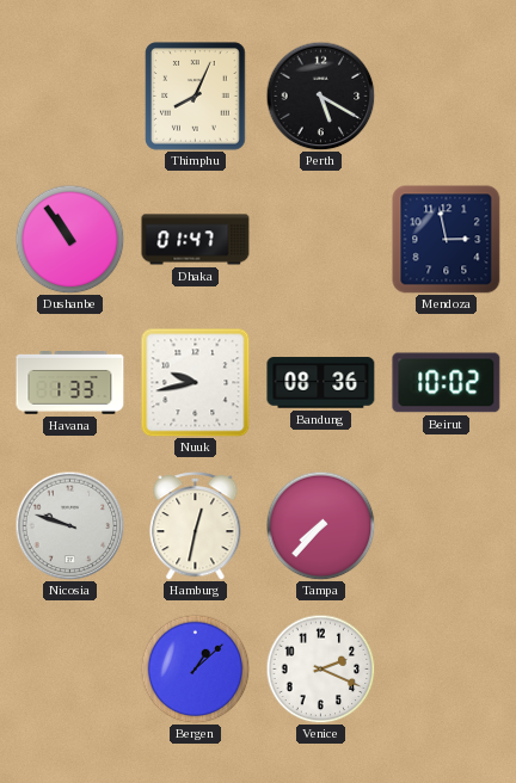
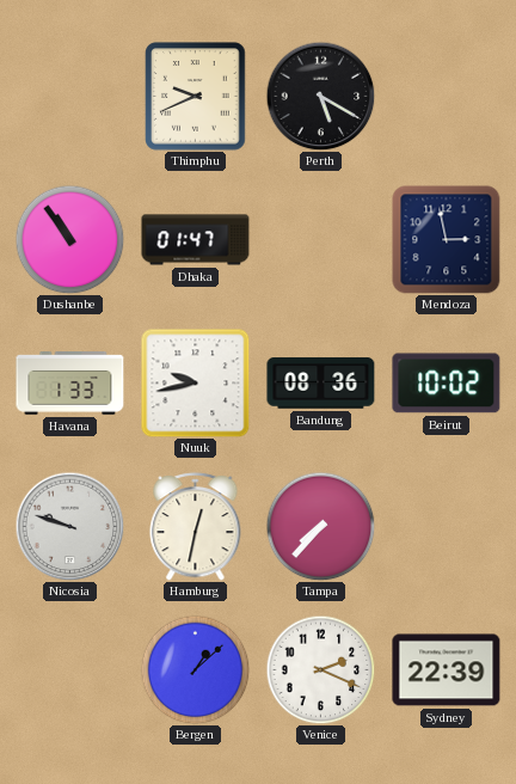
Thimphu: 8:04 -> 9:41
Sydney: none -> 22:39
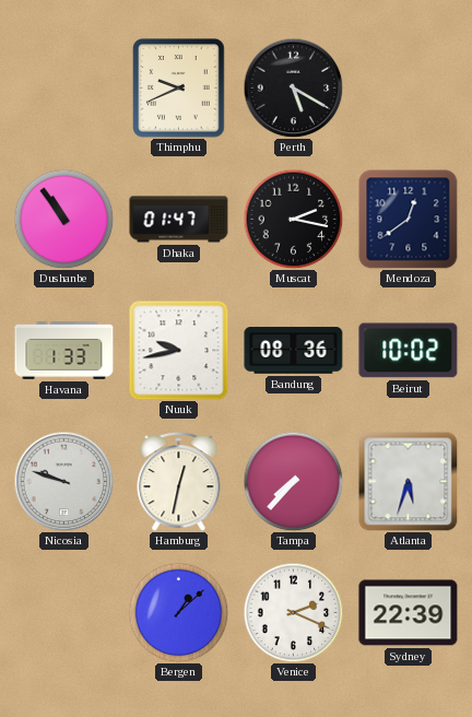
Muscat: none -> 2:17
Mendoza: 2:58 -> 12:39
Atlanta: none -> 5:33
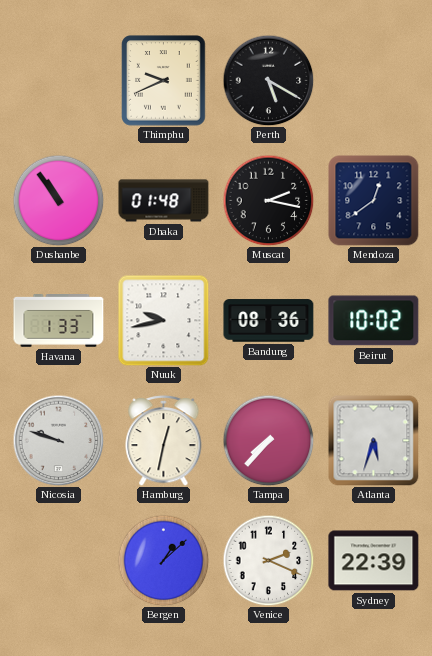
Dhaka: 01:47 -> 01:48
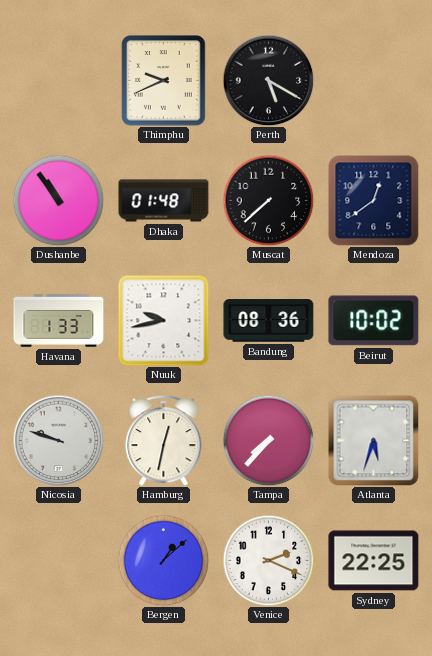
Muscat: 2:17 -> 7:38
Sydney: 22:39 -> 22:25
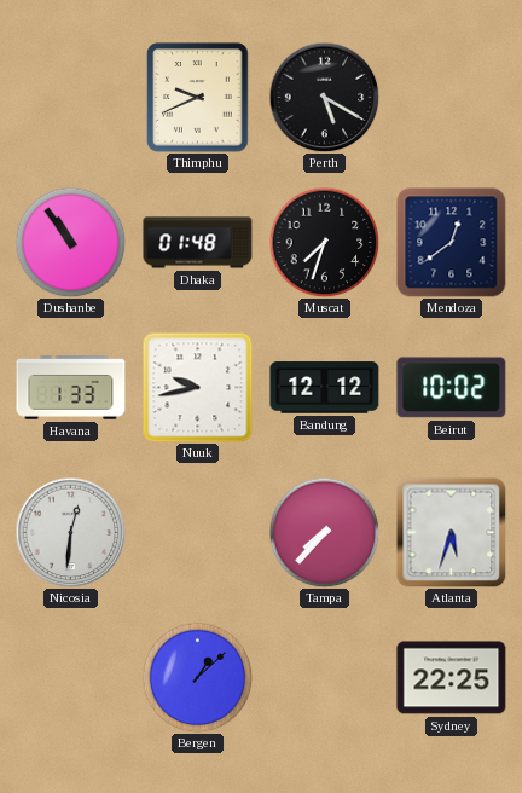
Muscat: 7:38 -> 7:33
Bandung: 08:36 -> 12:12
Nicosia: 9:48 -> 12:31
Hamburg: 12:32 -> none
Venice: 2:19 -> none
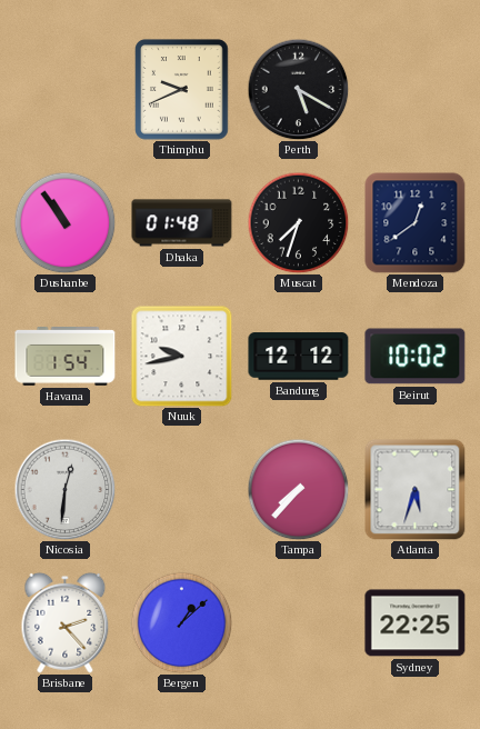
Havana: 1:33 -> 1:54
Brisbane: none -> 2:23
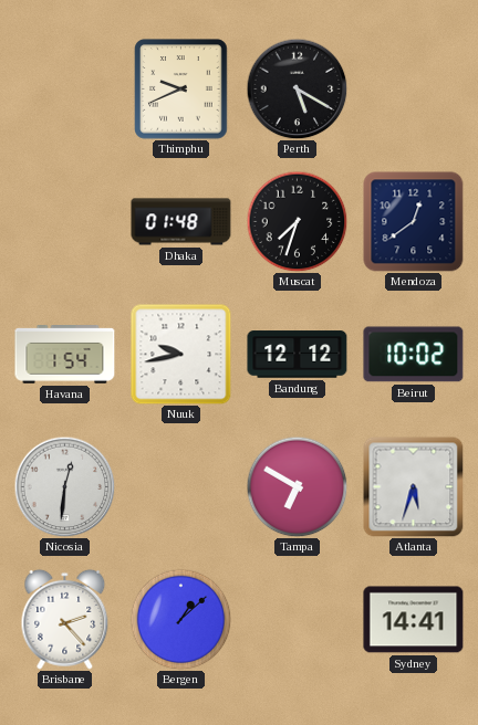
Dushanbe: 10:54 -> none
Tampa: 7:37 -> 6:50
Sydney: 22:25 -> 14:41
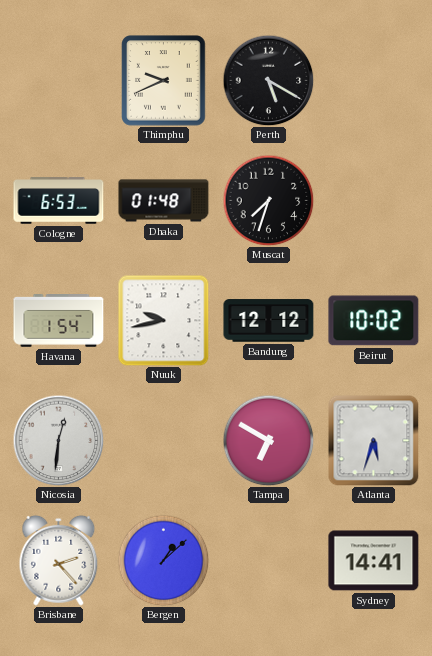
Cologne: none -> 6:53
Mendoza: 12:39 -> none
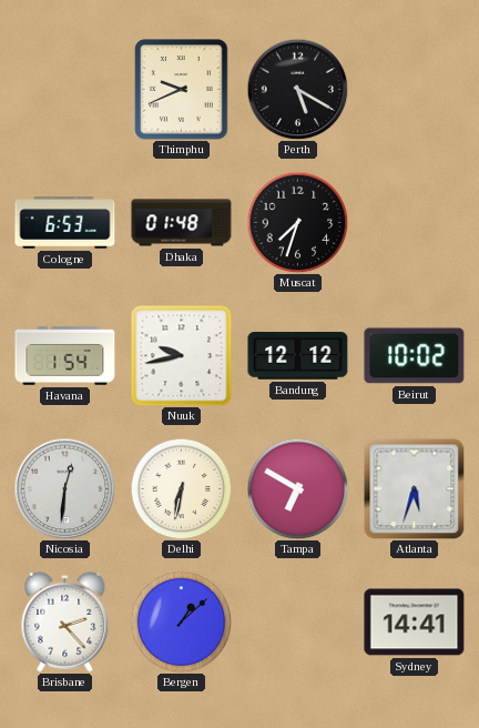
Delhi: none -> 6:32
